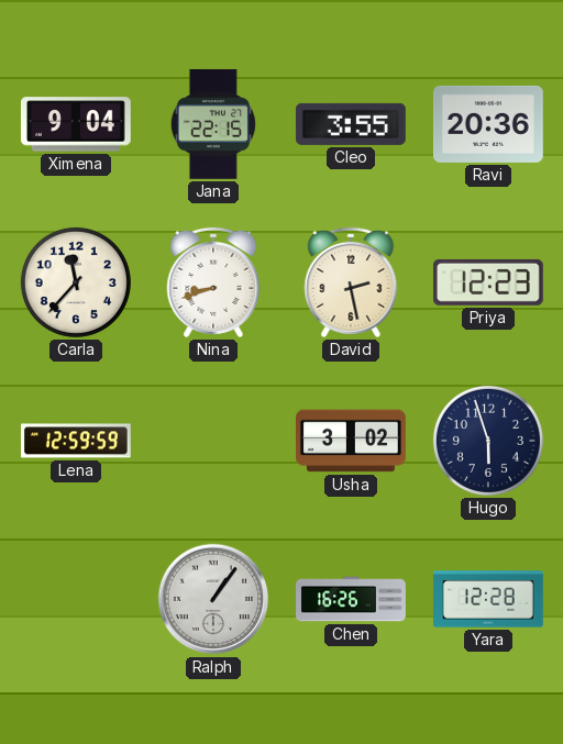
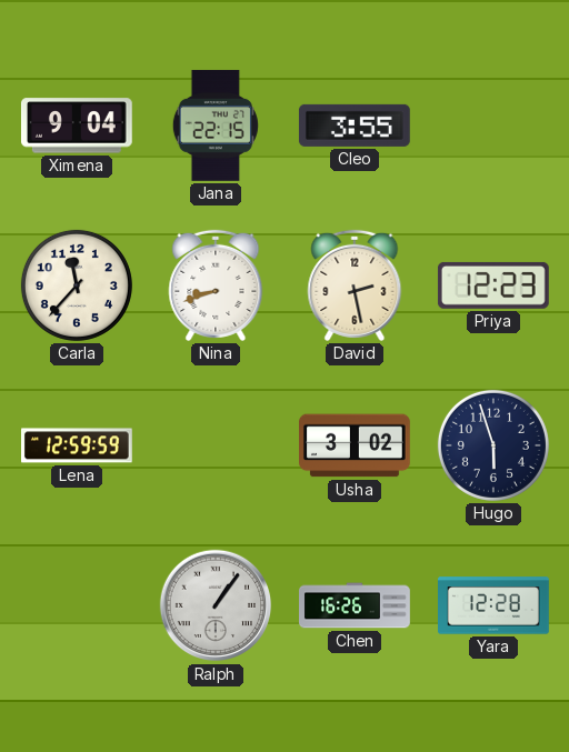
Ravi: 20:36 -> none
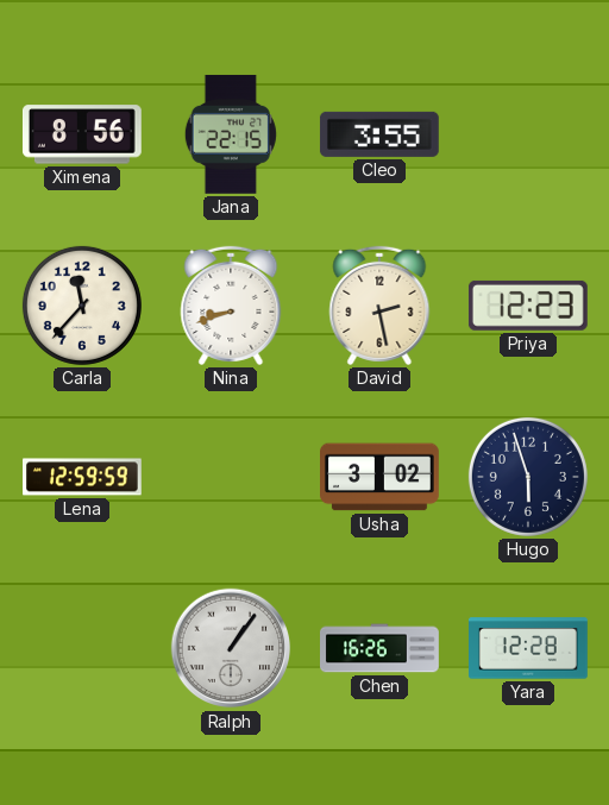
Ximena: 9:04 -> 8:56
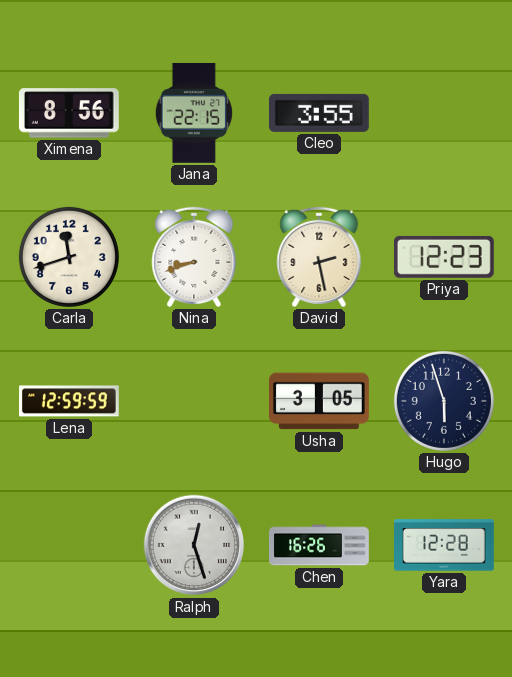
Carla: 11:37 -> 11:42
Usha: 3:02 -> 3:05
Ralph: 1:06 -> 12:27
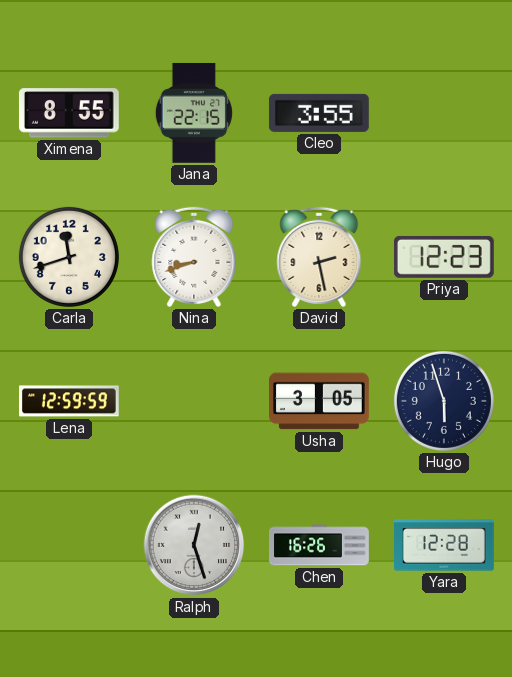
Ximena: 8:56 -> 8:55
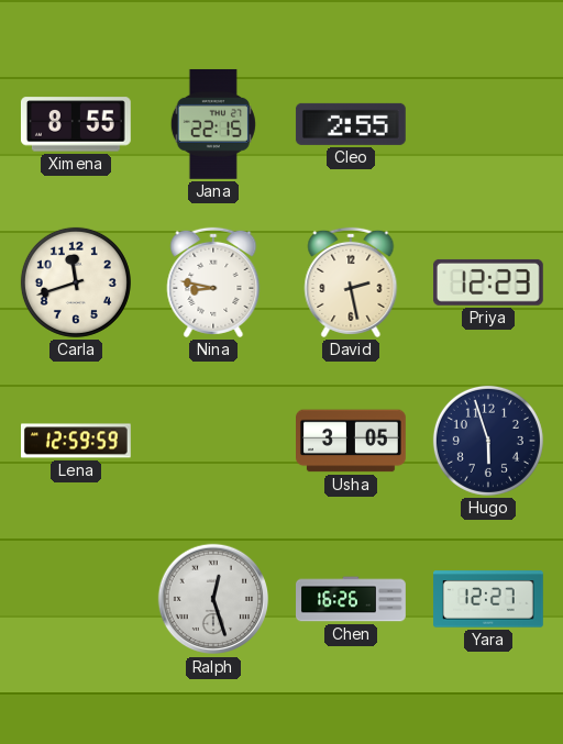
Cleo: 3:55 -> 2:55
Nina: 8:42 -> 8:47
Yara: 12:28 -> 12:27
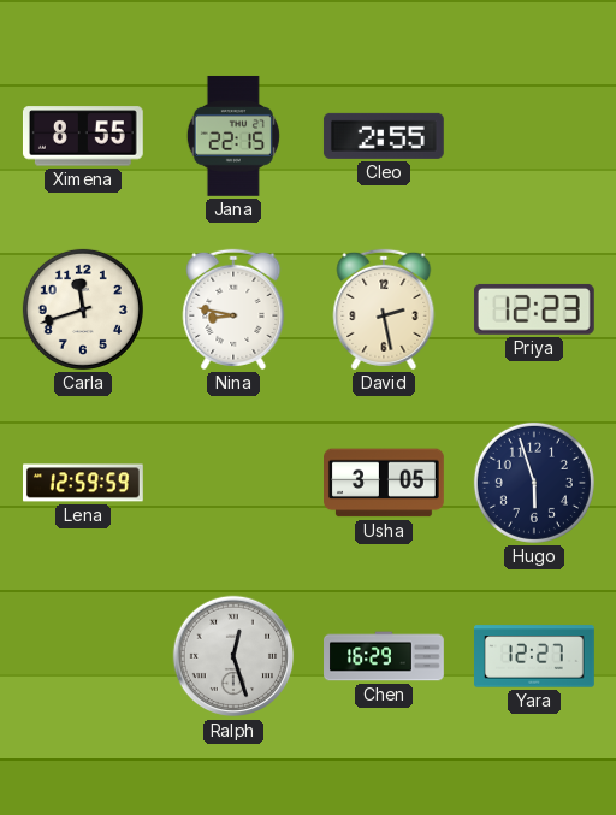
Chen: 16:26 -> 16:29
